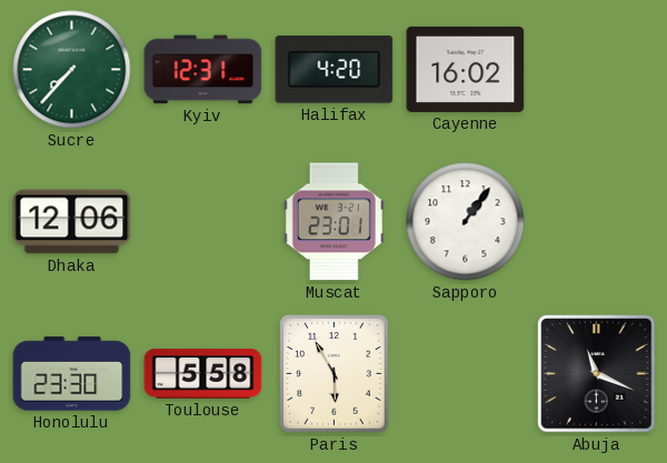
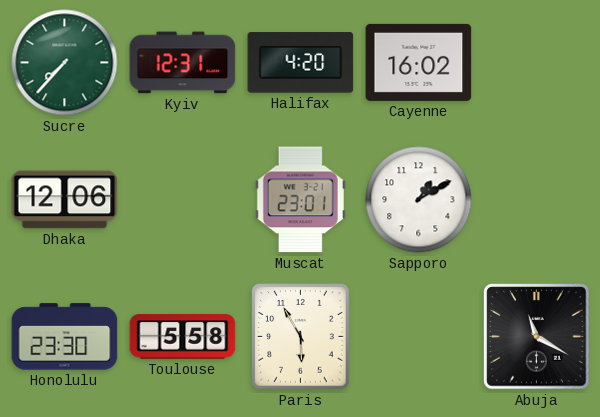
Sapporo: 1:06 -> 1:10
Abuja: 11:19 -> 11:20
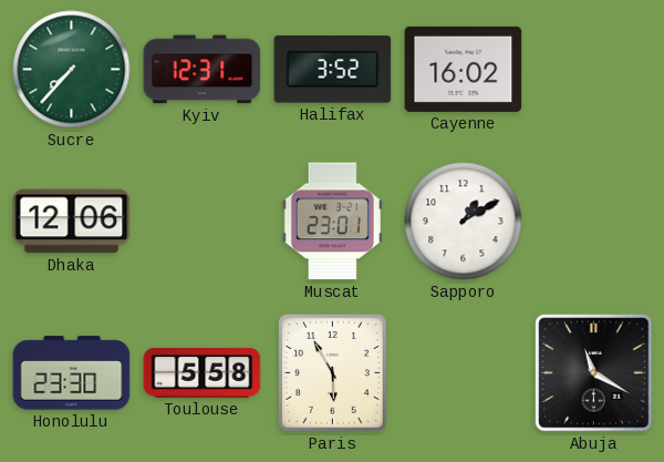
Halifax: 4:20 -> 3:52
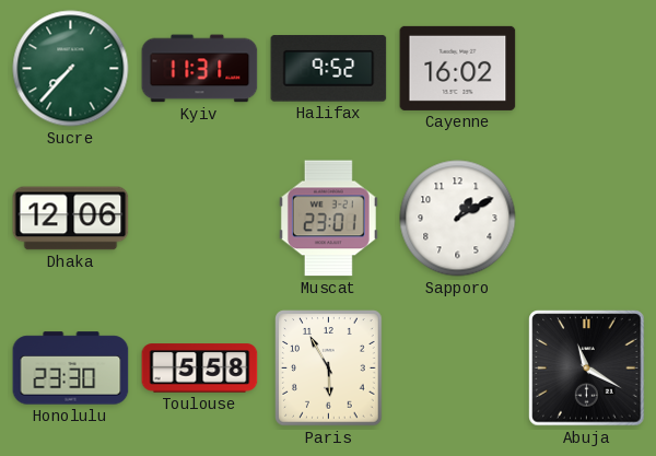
Kyiv: 12:31 -> 11:31
Halifax: 3:52 -> 9:52
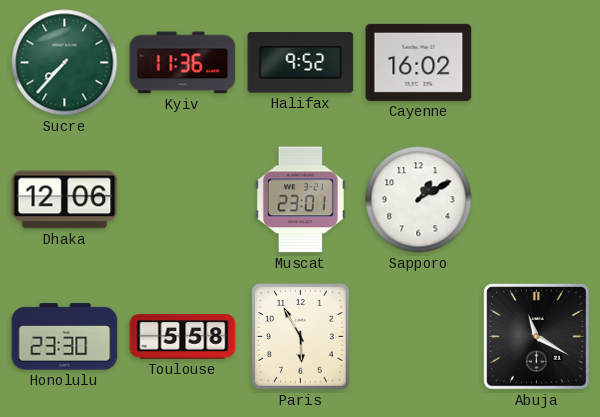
Kyiv: 11:31 -> 11:36
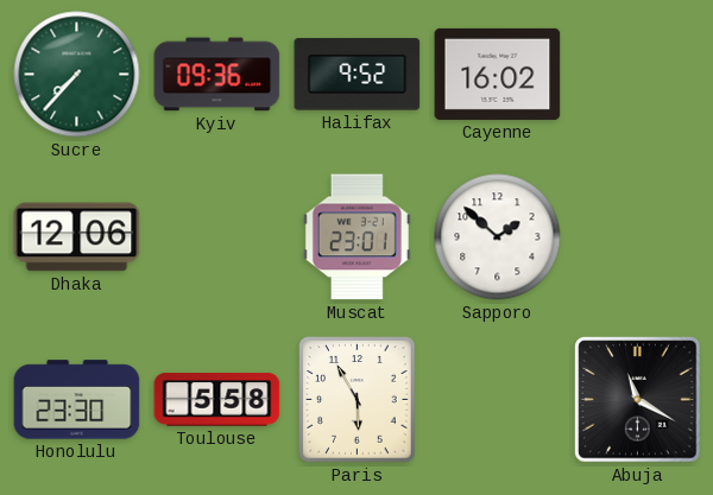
Kyiv: 11:36 -> 09:36
Sapporo: 1:10 -> 1:52
